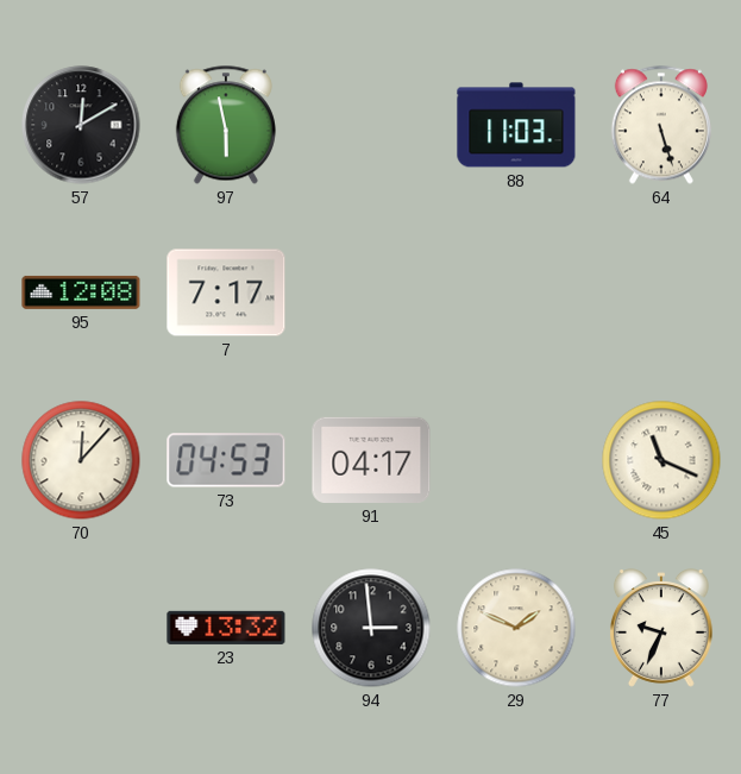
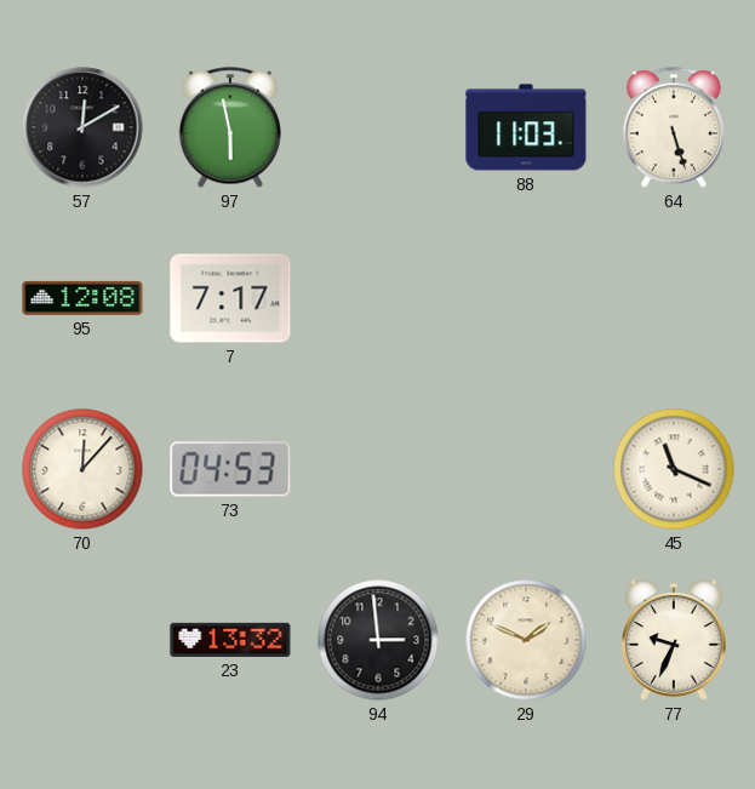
91: 04:17 -> none
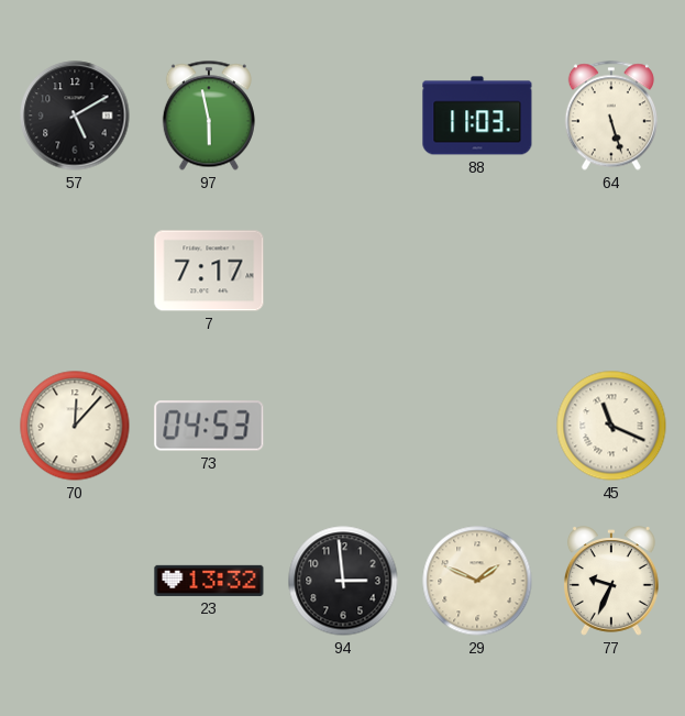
57: 12:10 -> 5:10
95: 12:08 -> none
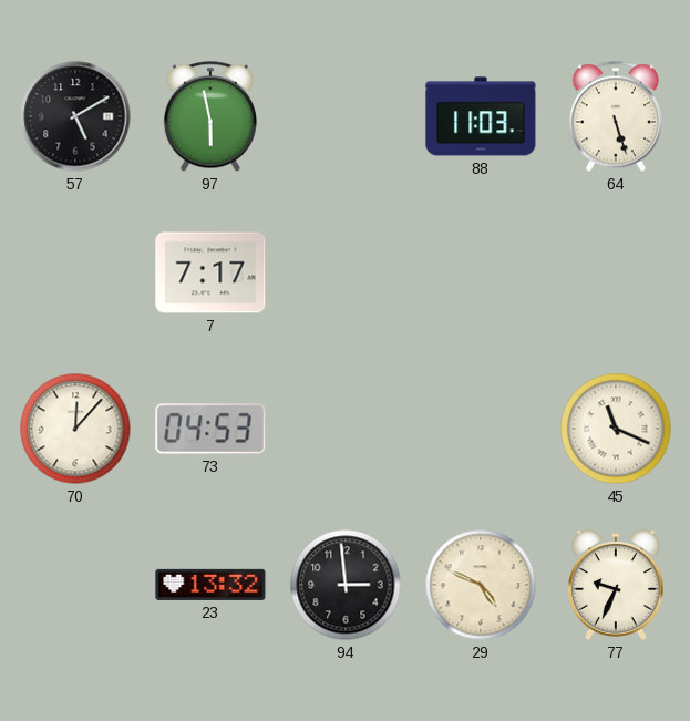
29: 1:49 -> 4:49
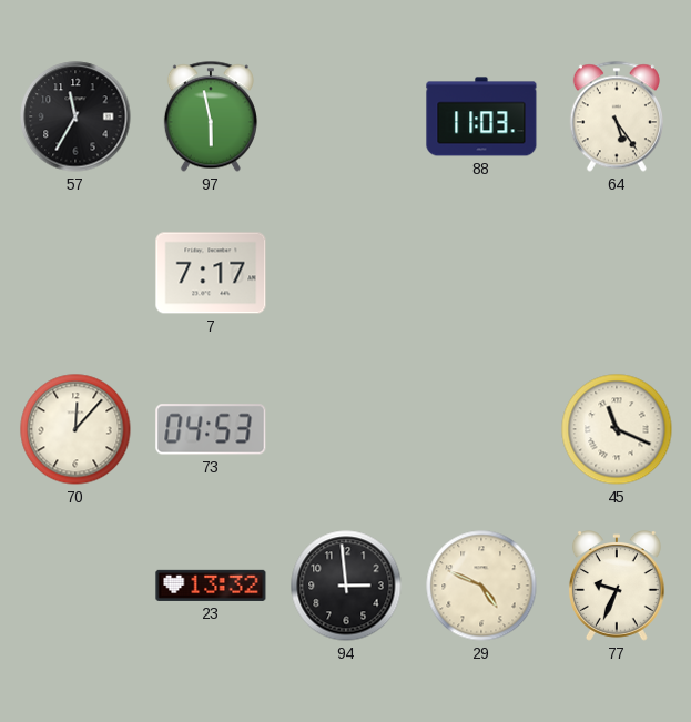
57: 5:10 -> 11:35
64: 5:27 -> 5:24
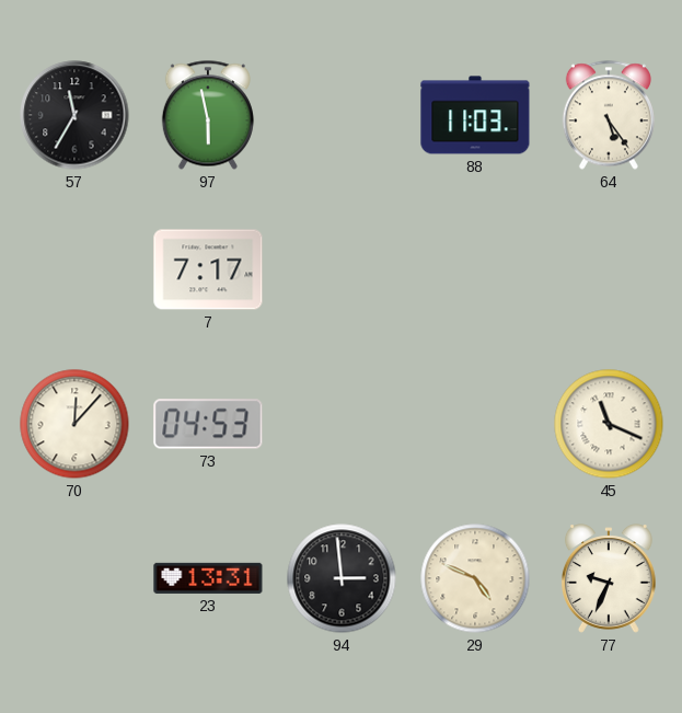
23: 13:32 -> 13:31
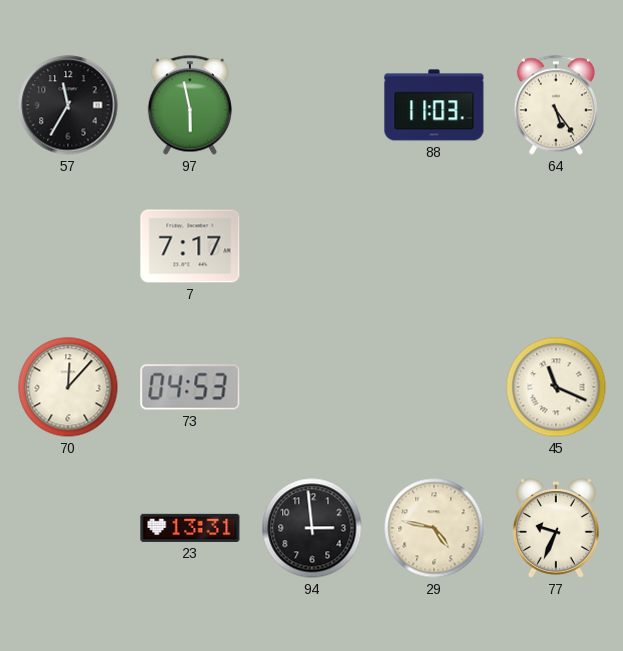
29: 4:49 -> 4:47
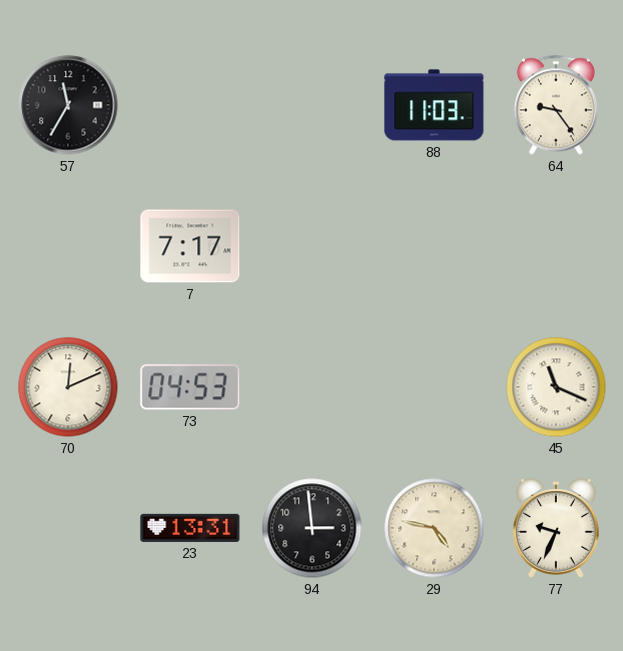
97: 5:58 -> none
64: 5:24 -> 9:24
70: 12:07 -> 12:11
